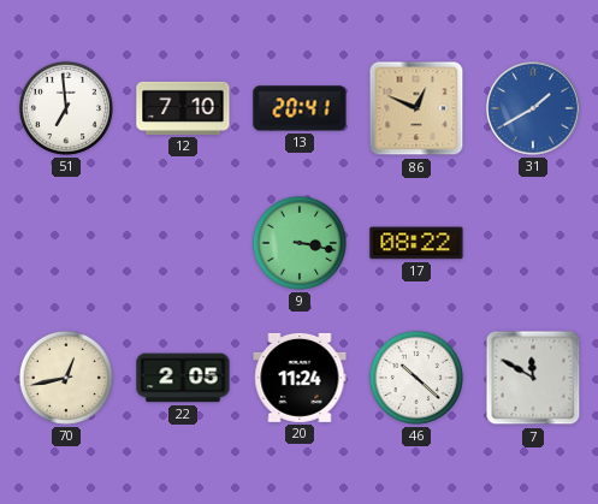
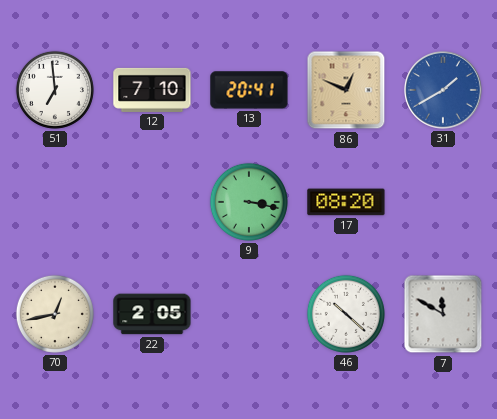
17: 08:22 -> 08:20
20: 11:24 -> none
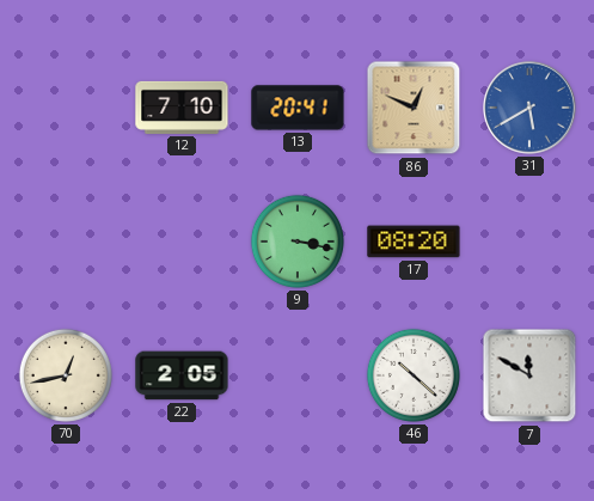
51: 6:59 -> none
31: 1:40 -> 5:40
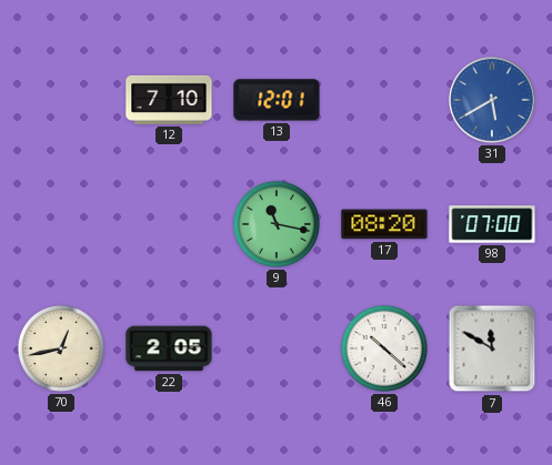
13: 20:41 -> 12:01
86: 12:49 -> none
9: 3:17 -> 11:17
98: none -> 07:00
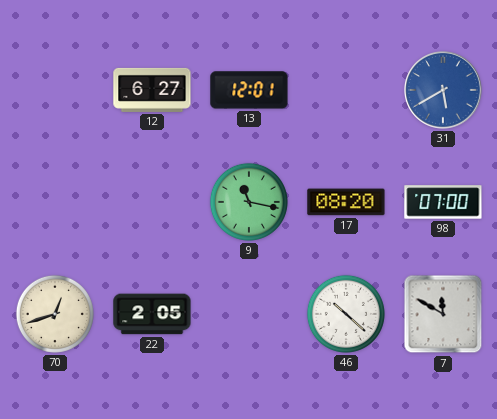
12: 7:10 -> 6:27
70: 12:43 -> 12:42
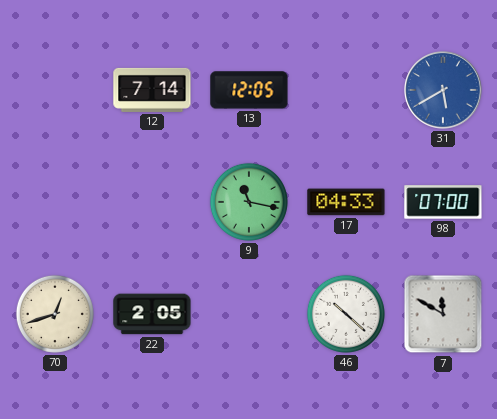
12: 6:27 -> 7:14
13: 12:01 -> 12:05
17: 08:20 -> 04:33
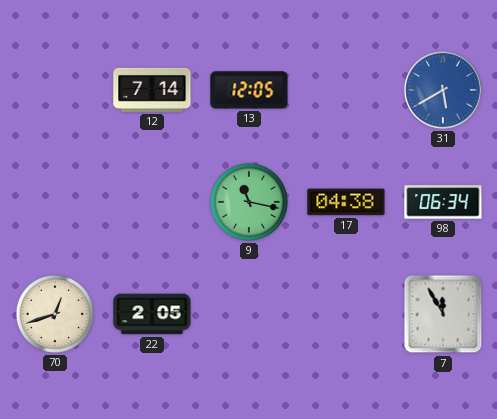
17: 04:33 -> 04:38
98: 07:00 -> 06:34
46: 10:22 -> none
7: 11:50 -> 11:55
